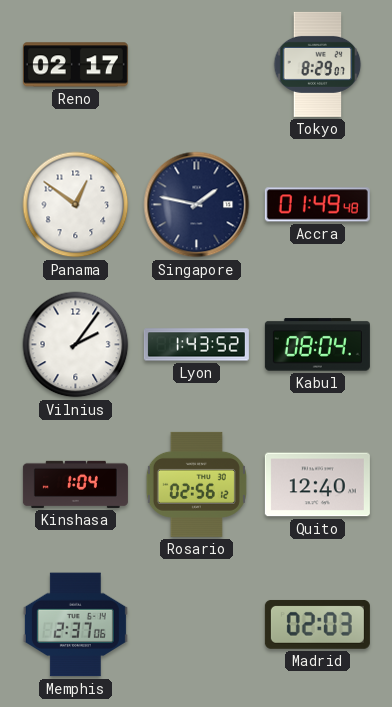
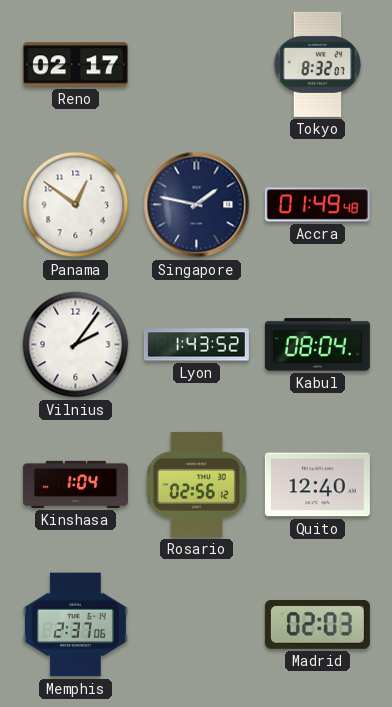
Tokyo: 8:29 -> 8:32
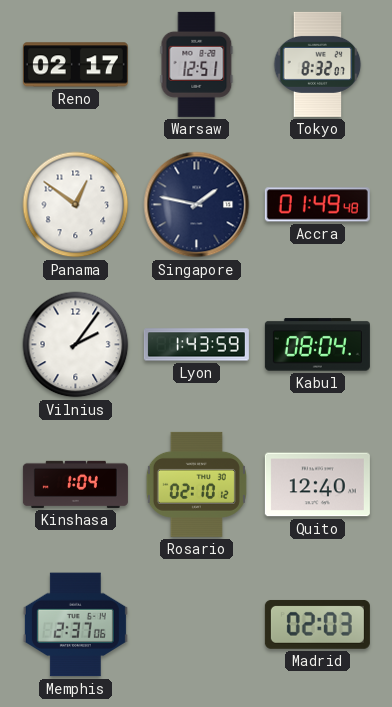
Warsaw: none -> 12:51
Lyon: 1:43:52 -> 1:43:59
Rosario: 02:56 -> 02:10
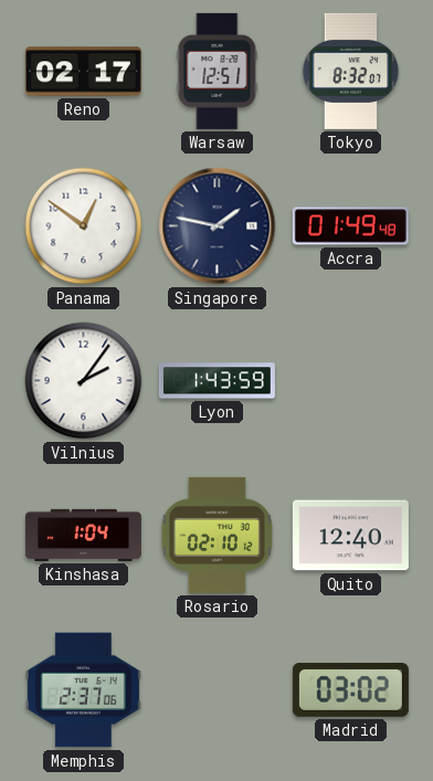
Kabul: 08:04 -> none
Madrid: 02:03 -> 03:02
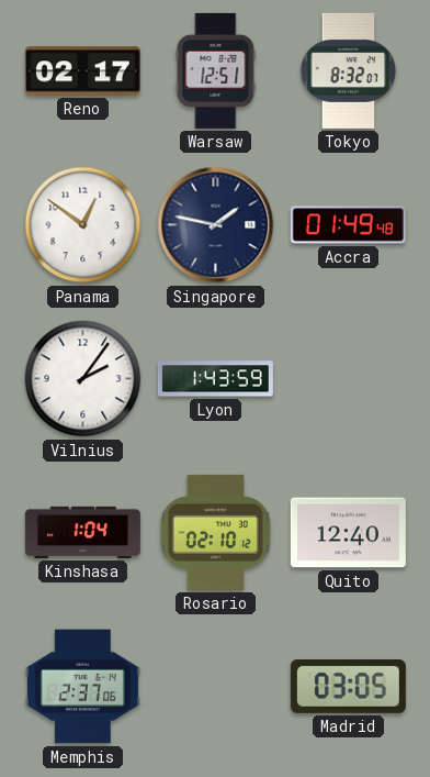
Madrid: 03:02 -> 03:05
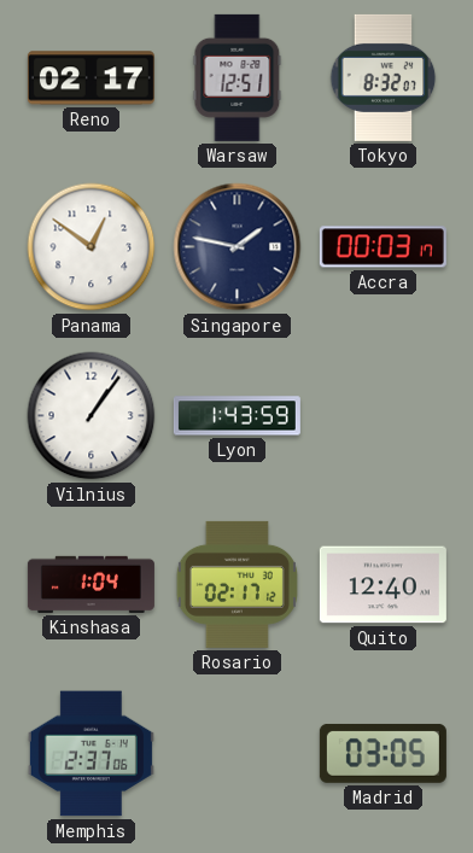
Accra: 01:49 -> 00:03
Vilnius: 2:06 -> 1:06
Rosario: 02:10 -> 02:17
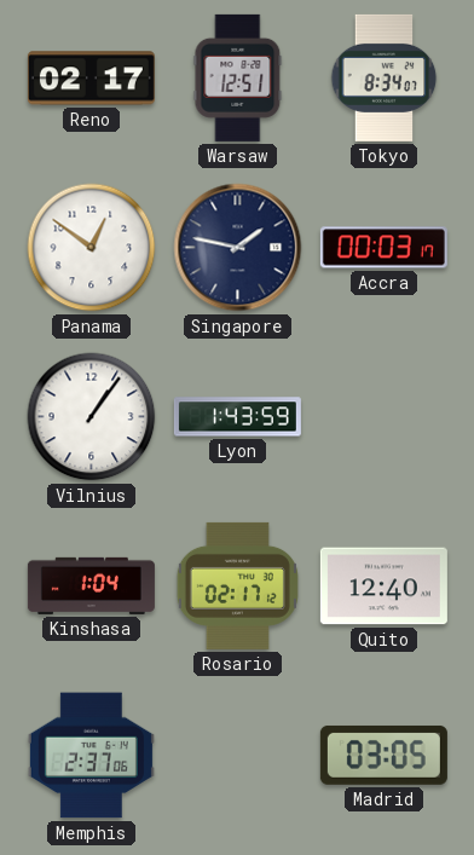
Tokyo: 8:32 -> 8:34
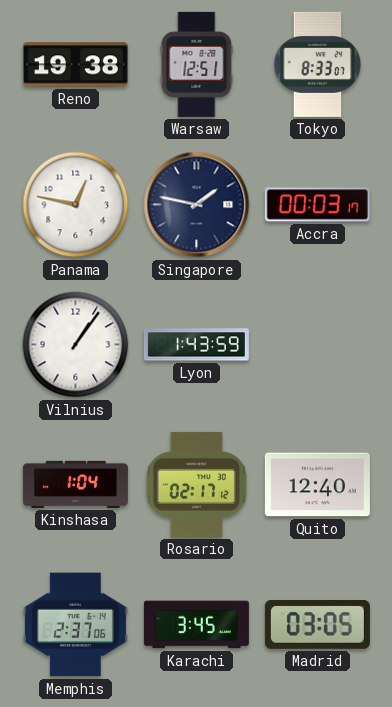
Reno: 02:17 -> 19:38
Tokyo: 8:34 -> 8:33
Panama: 12:51 -> 12:47
Karachi: none -> 3:45
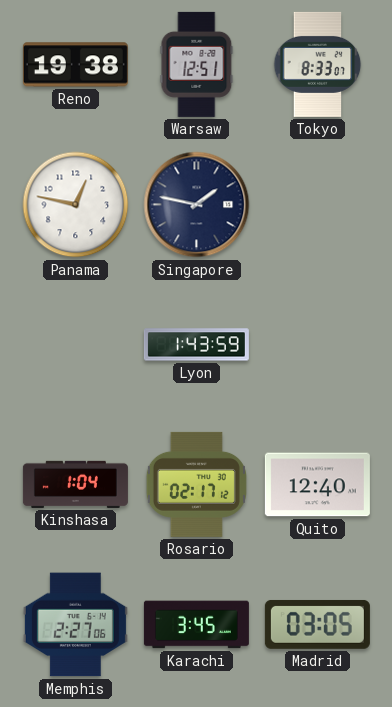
Accra: 00:03 -> none
Vilnius: 1:06 -> none
Memphis: 2:37 -> 2:27
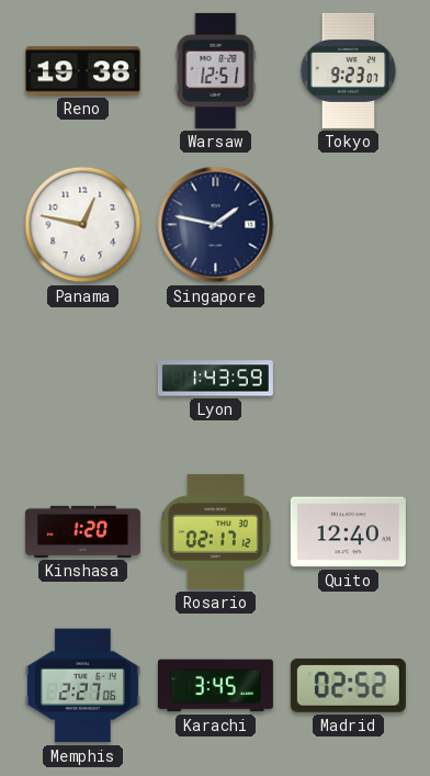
Tokyo: 8:33 -> 9:23
Kinshasa: 1:04 -> 1:20
Madrid: 03:05 -> 02:52
